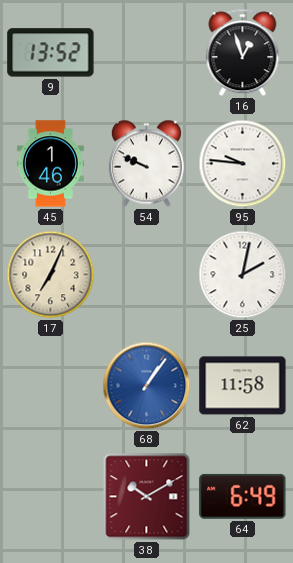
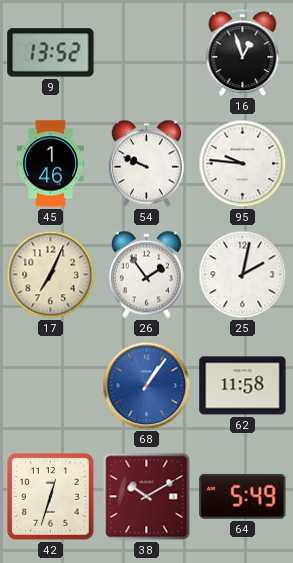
26: none -> 1:54
42: none -> 12:33
64: 6:49 -> 5:49
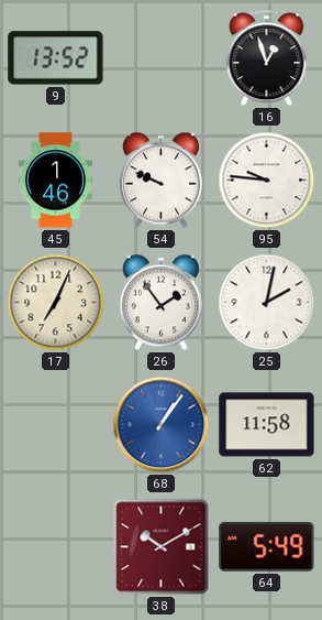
42: 12:33 -> none
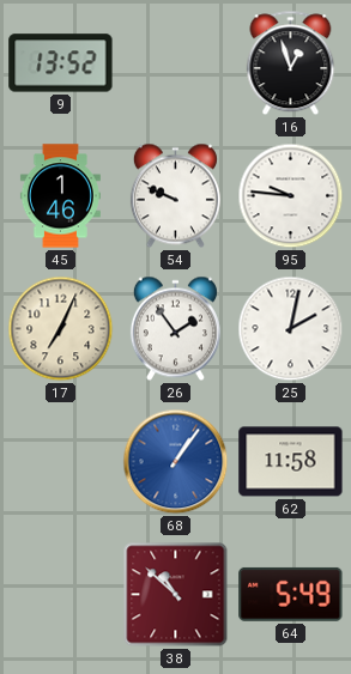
38: 10:10 -> 10:52
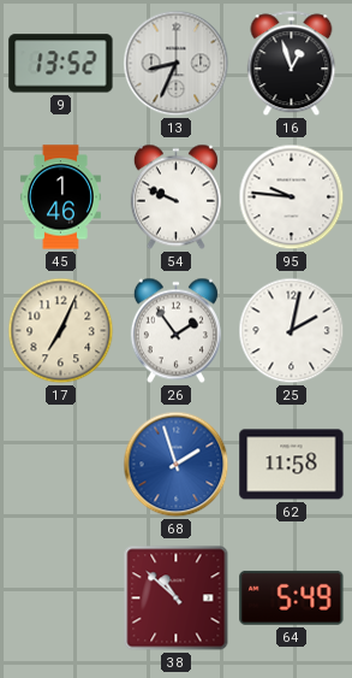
13: none -> 8:34
68: 1:06 -> 1:57
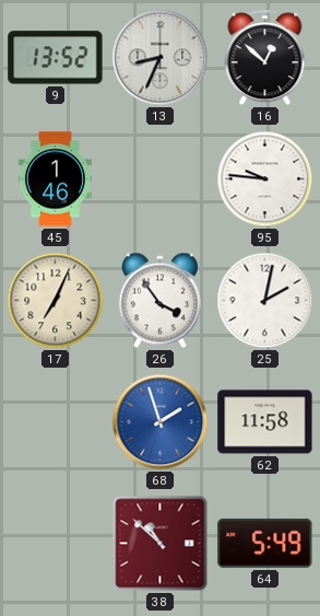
16: 12:57 -> 12:52
54: 9:49 -> none
26: 1:54 -> 3:54
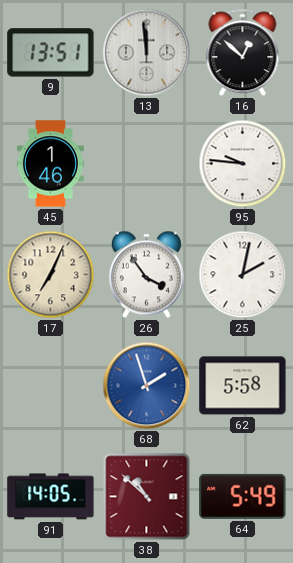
9: 13:52 -> 13:51
13: 8:34 -> 11:59
62: 11:58 -> 5:58
91: none -> 14:05
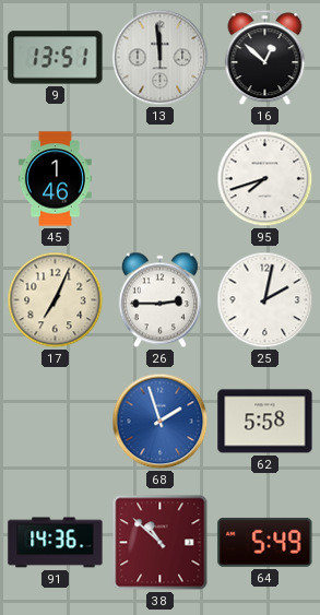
95: 9:46 -> 7:42
26: 3:54 -> 2:45
91: 14:05 -> 14:36
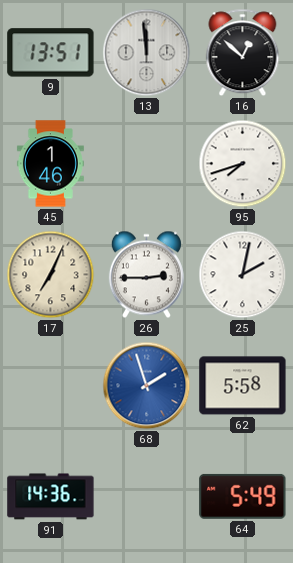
38: 10:52 -> none
